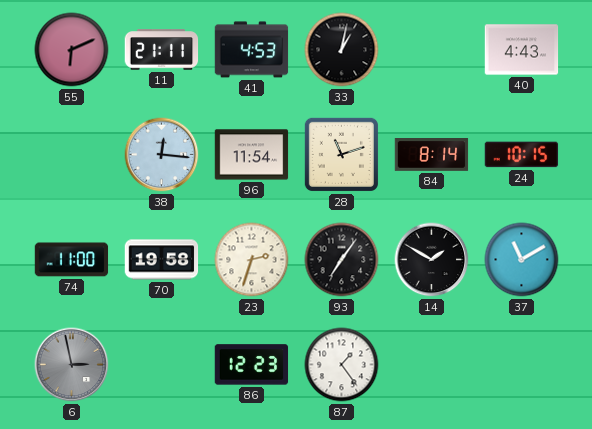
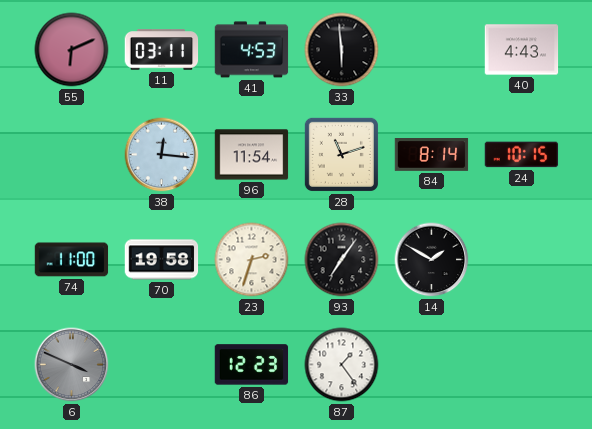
11: 21:11 -> 03:11
33: 1:02 -> 5:59
37: 11:10 -> none
6: 2:58 -> 3:49
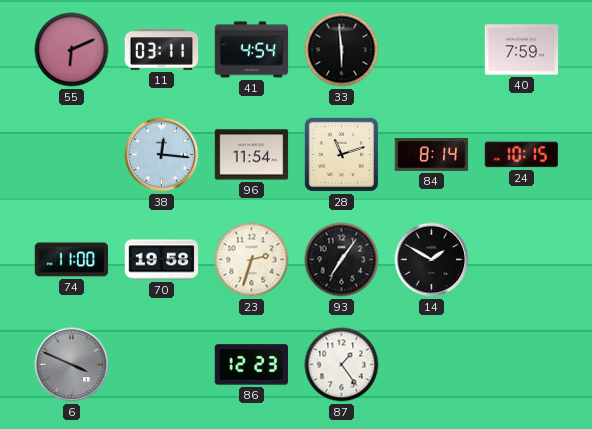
41: 4:53 -> 4:54
40: 4:43 -> 7:59
